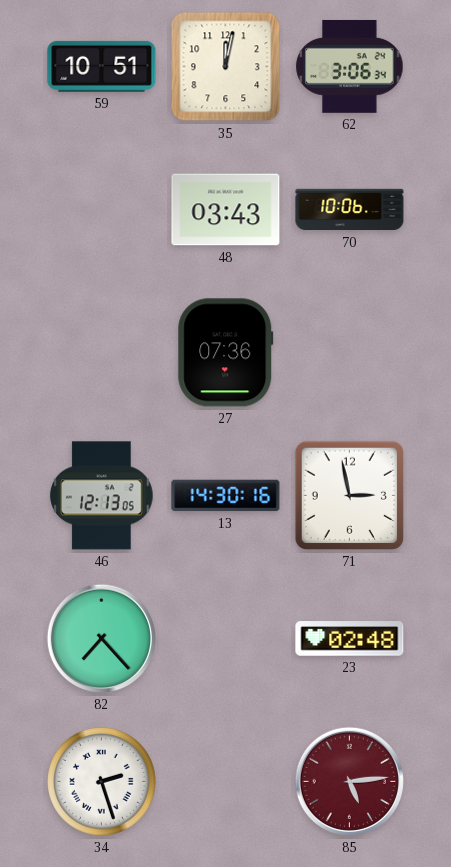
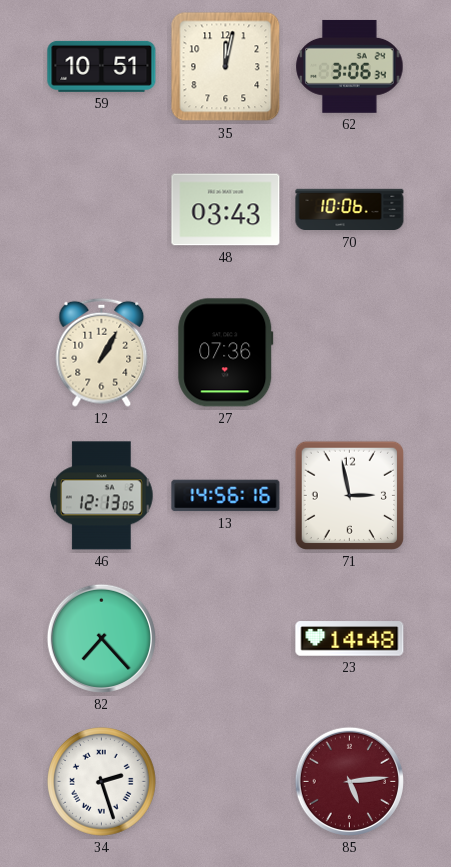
12: none -> 1:05
13: 14:30 -> 14:56
23: 02:48 -> 14:48
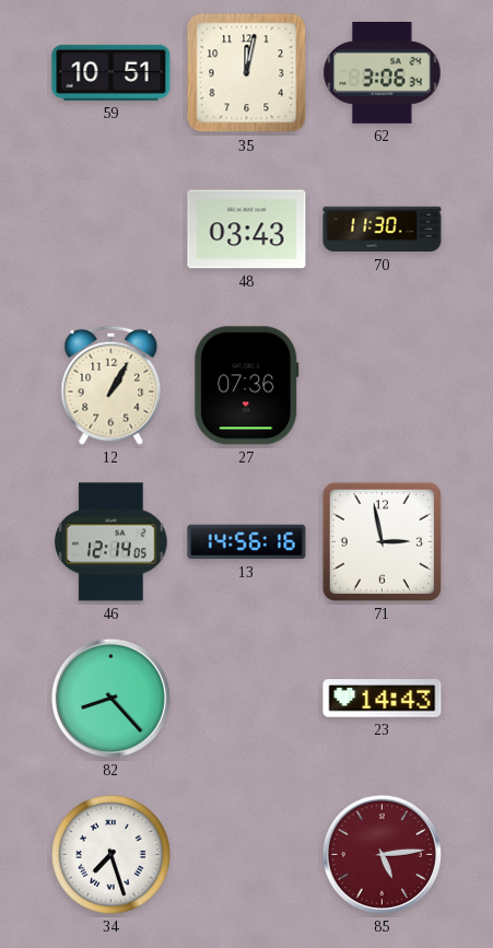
70: 10:06 -> 11:30
46: 12:13 -> 12:14
82: 7:23 -> 8:23
23: 14:48 -> 14:43
34: 2:27 -> 7:27
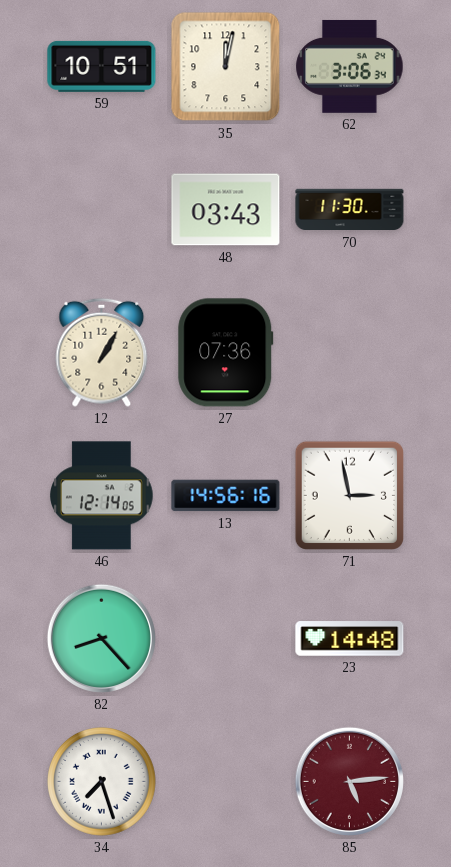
23: 14:43 -> 14:48
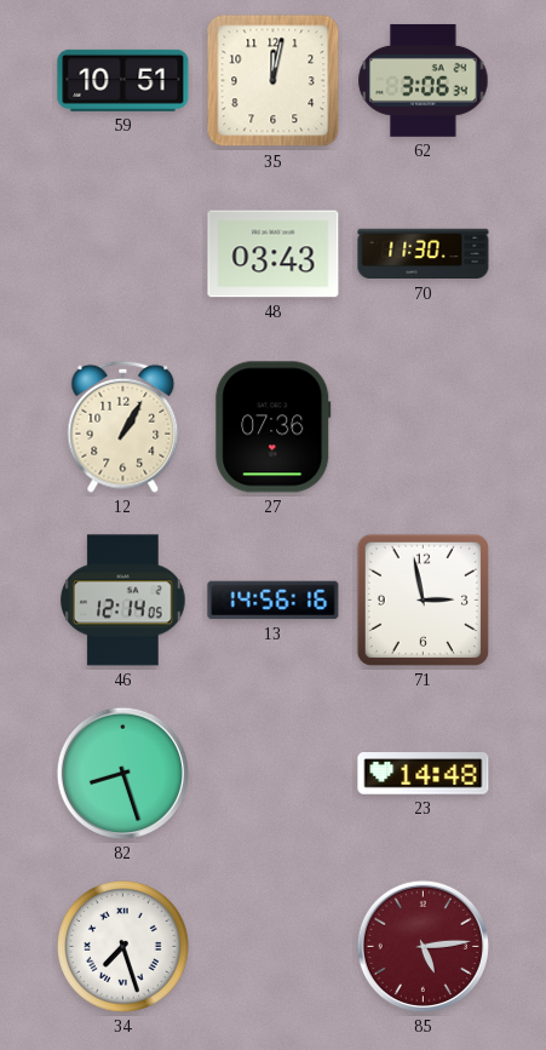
82: 8:23 -> 8:27
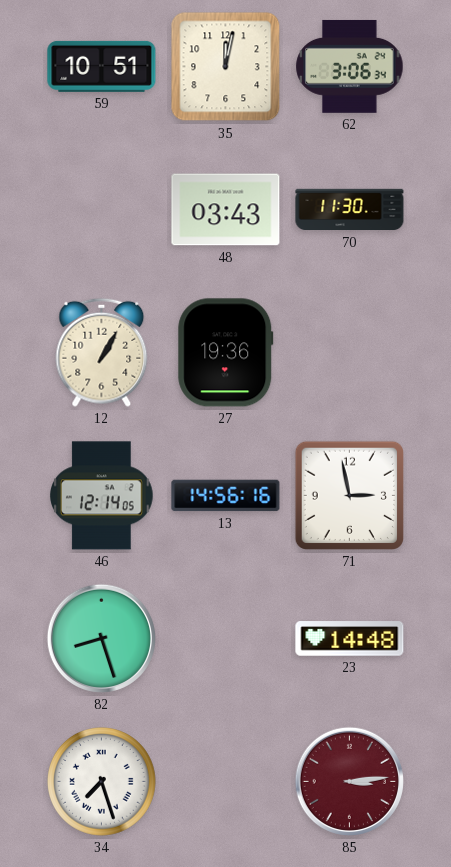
27: 07:36 -> 19:36
85: 5:14 -> 3:14
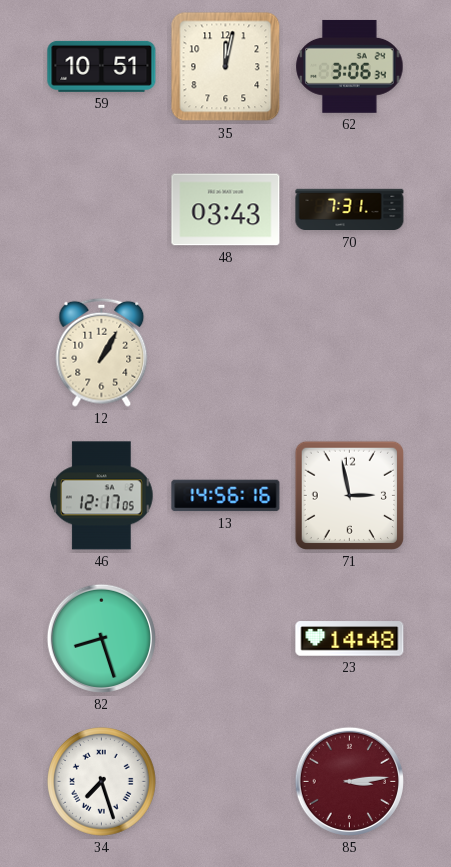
70: 11:30 -> 7:31
27: 19:36 -> none
46: 12:14 -> 12:17
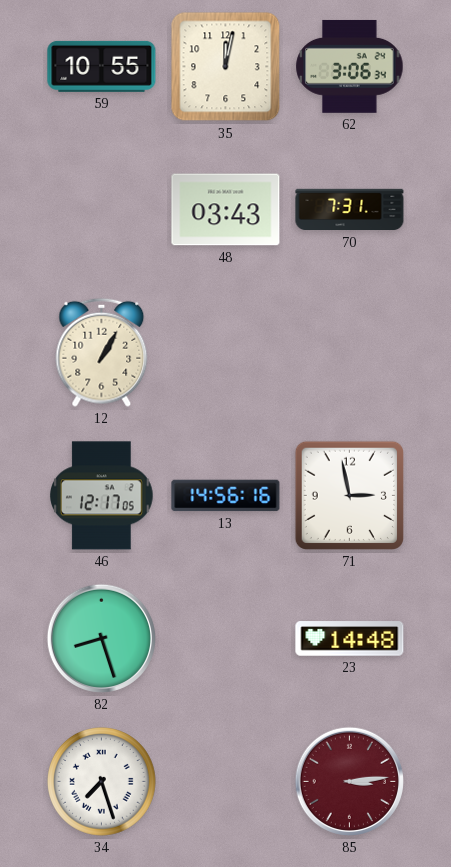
59: 10:51 -> 10:55
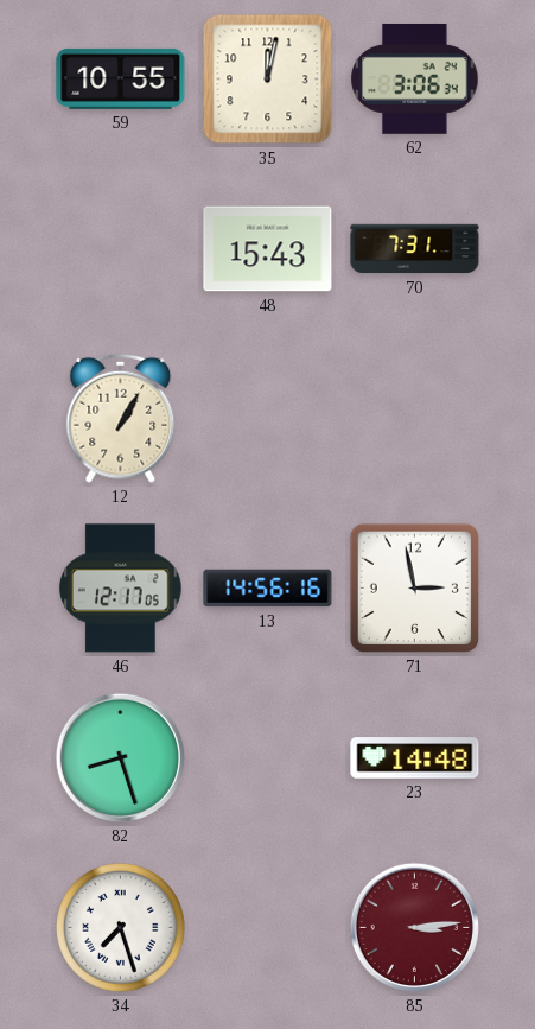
48: 03:43 -> 15:43
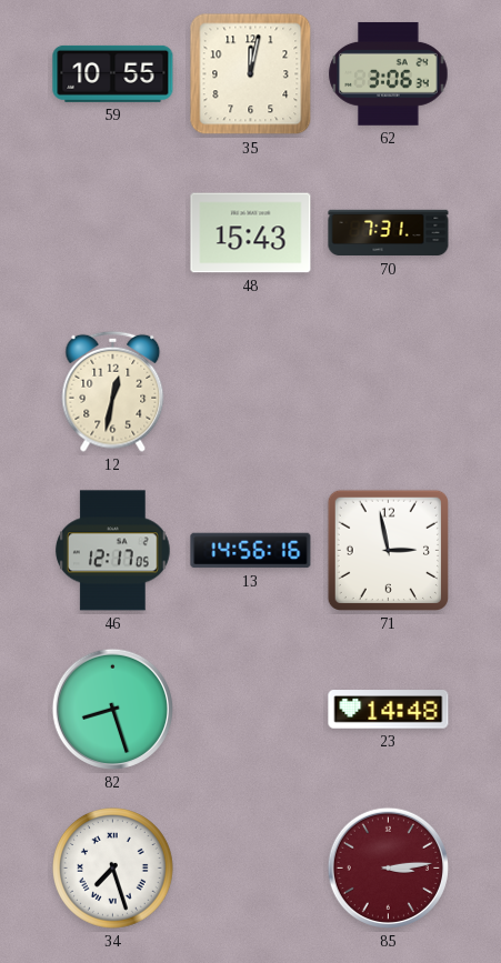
12: 1:05 -> 12:32
